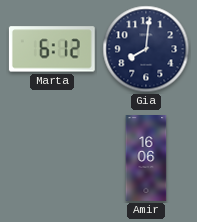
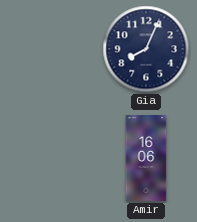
Marta: 6:12 -> none
Gia: 8:01 -> 8:04
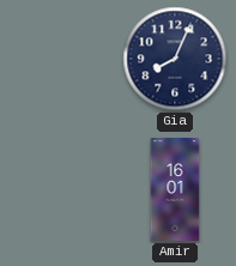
Amir: 16:06 -> 16:01
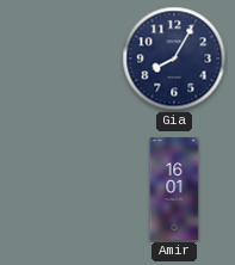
Gia: 8:04 -> 8:05
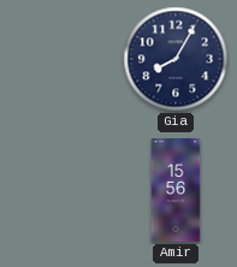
Amir: 16:01 -> 15:56
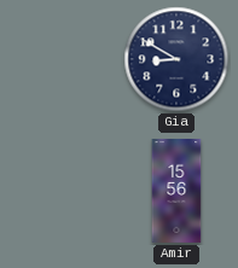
Gia: 8:05 -> 8:50
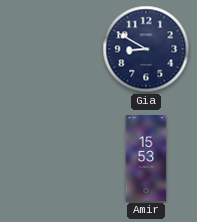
Amir: 15:56 -> 15:53
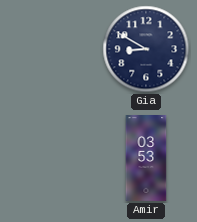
Amir: 15:53 -> 03:53
